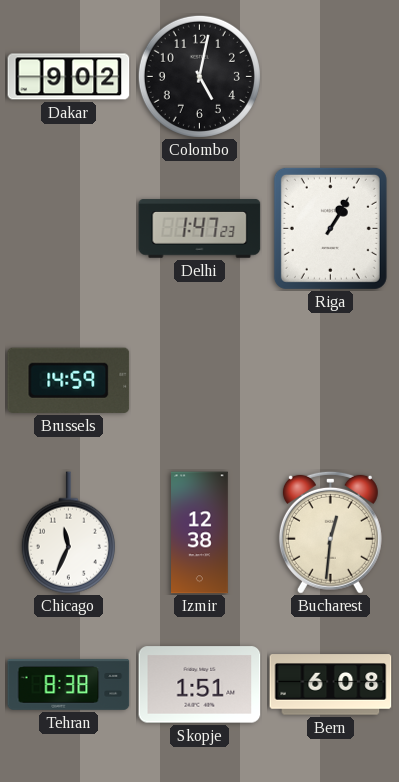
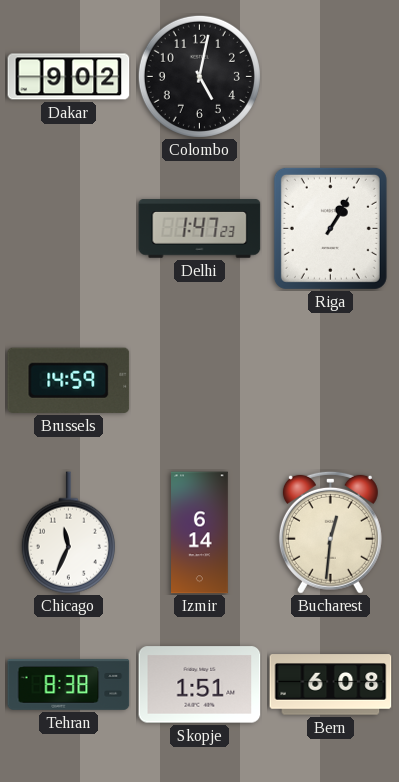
Izmir: 12:38 -> 6:14
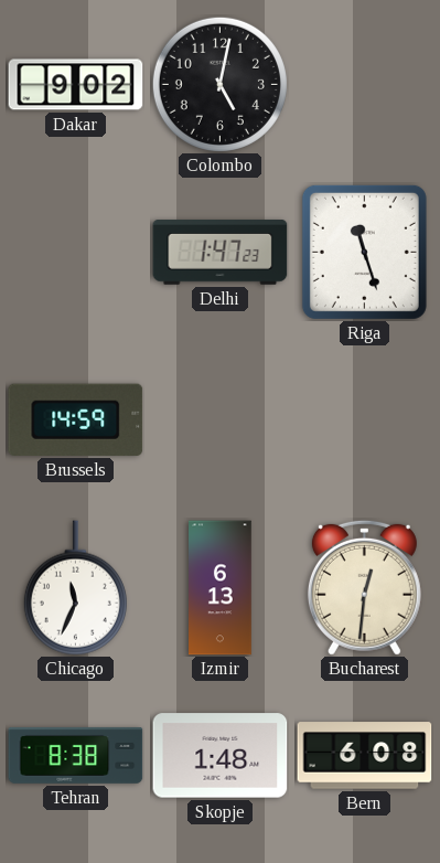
Riga: 1:05 -> 11:27
Izmir: 6:14 -> 6:13
Skopje: 1:51 -> 1:48
